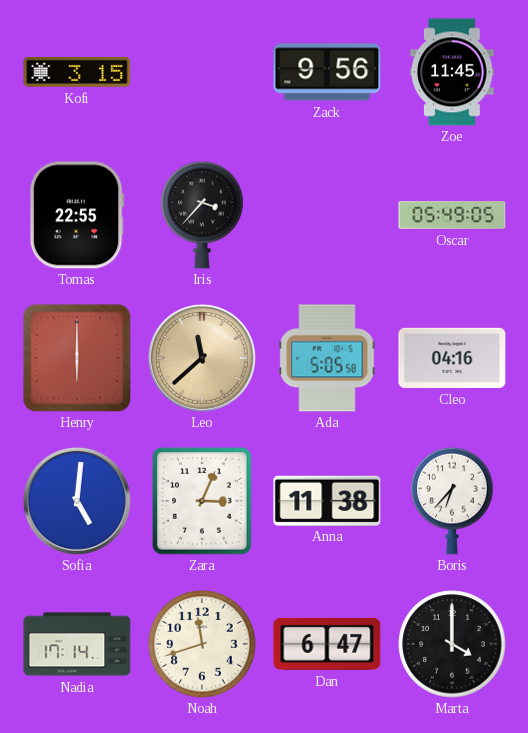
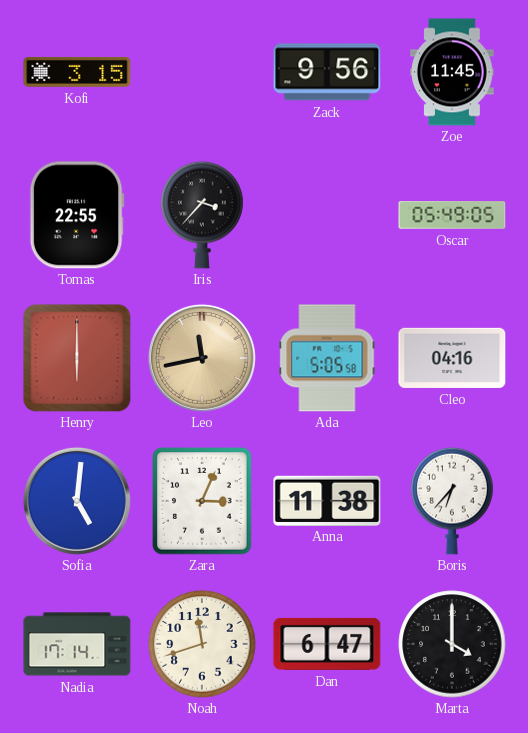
Leo: 11:38 -> 11:43
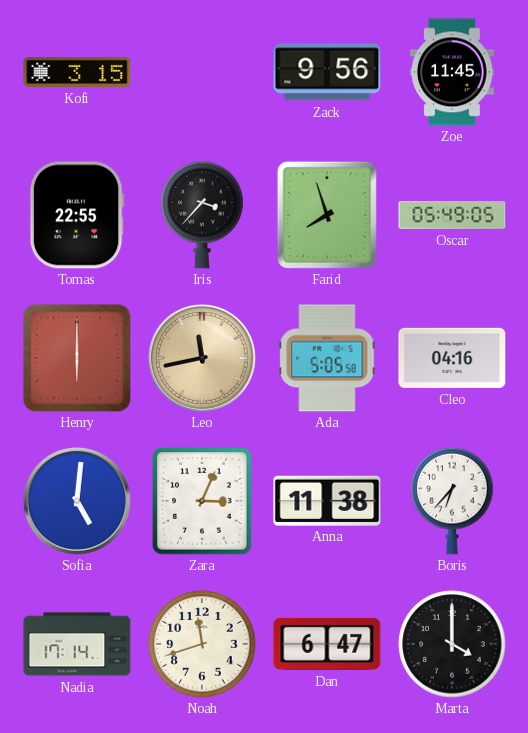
Farid: none -> 7:57
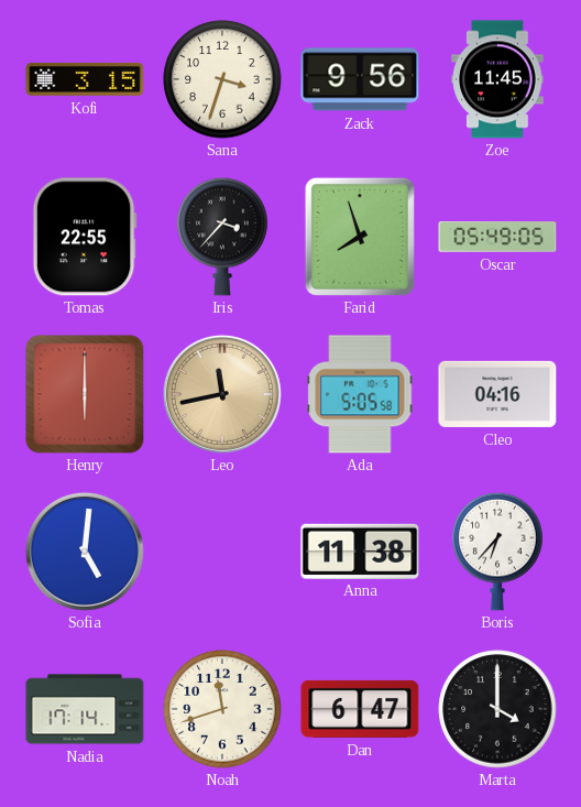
Sana: none -> 3:33
Zara: 3:04 -> none
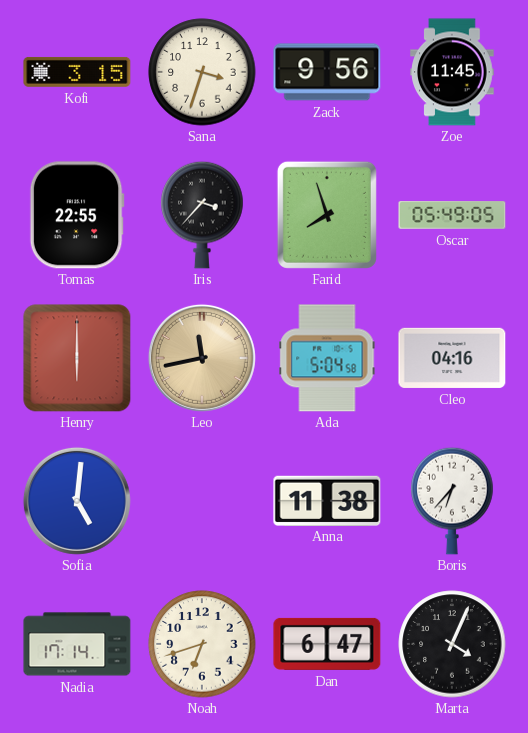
Ada: 5:05 -> 5:04
Noah: 11:42 -> 6:42
Marta: 4:00 -> 4:04
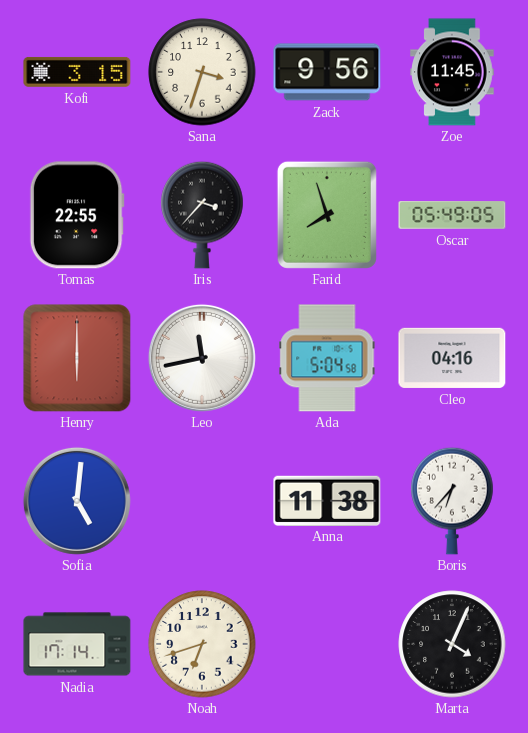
Leo dial: champagne -> white
Dan: 6:47 -> none
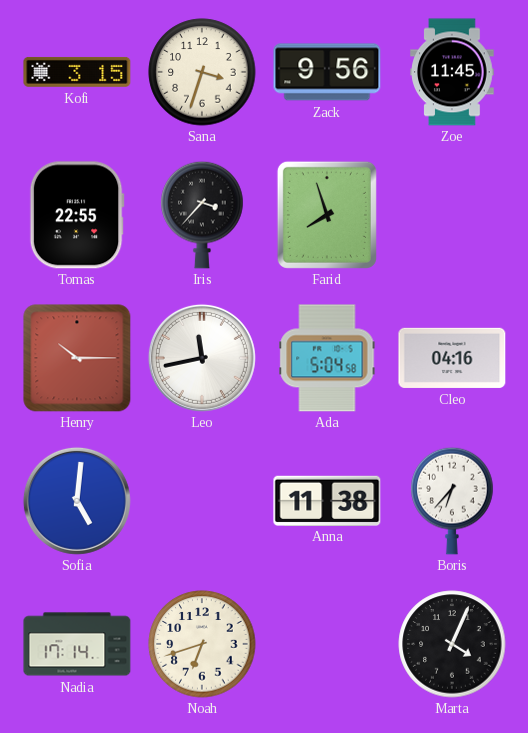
Oscar: 05:49 -> none
Henry: 6:00 -> 10:15
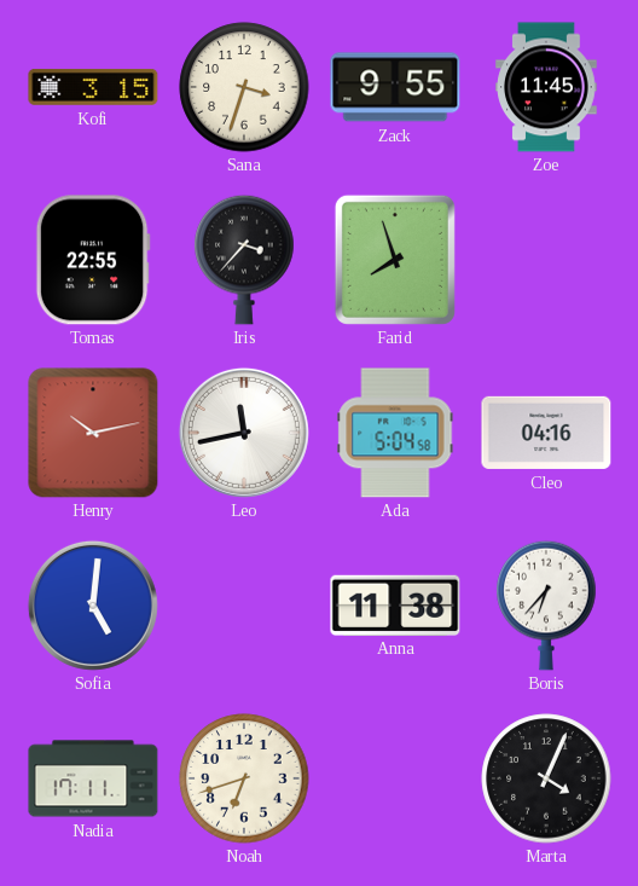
Zack: 9:56 -> 9:55
Henry: 10:15 -> 10:13
Nadia: 17:14 -> 17:11
